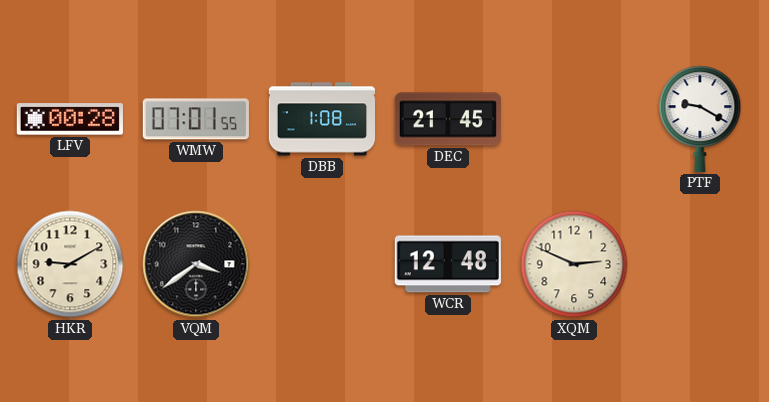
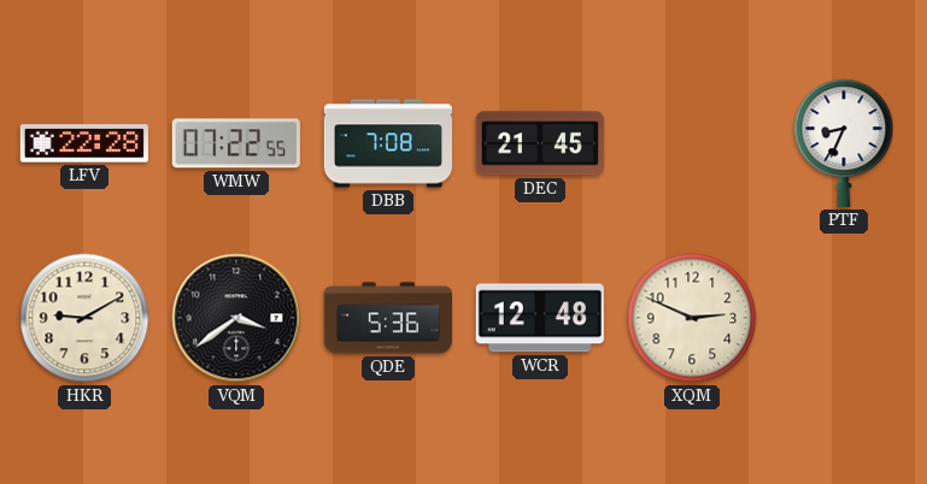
LFV: 00:28 -> 22:28
WMW: 07:01 -> 07:22
DBB: 1:08 -> 7:08
PTF: 9:20 -> 8:34
QDE: none -> 5:36
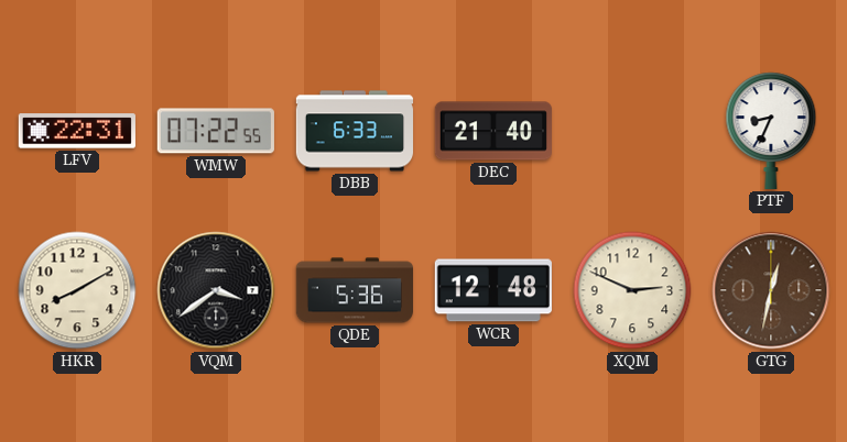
LFV: 22:28 -> 22:31
DBB: 7:08 -> 6:33
DEC: 21:45 -> 21:40
HKR: 9:10 -> 8:10
GTG: none -> 12:32
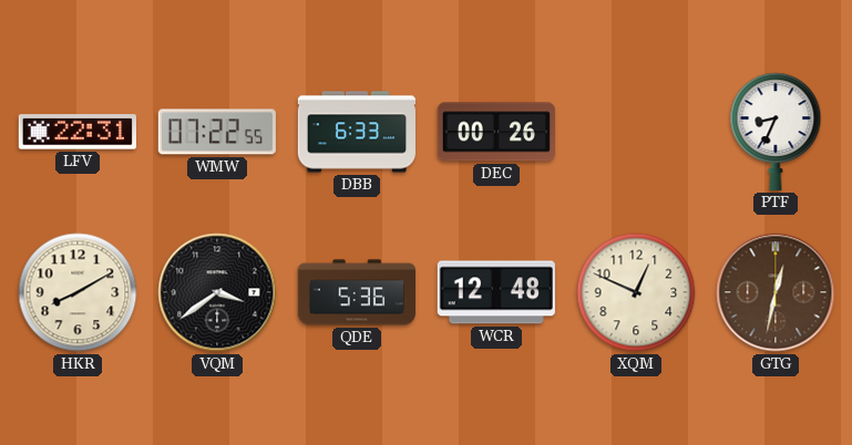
DEC: 21:40 -> 00:26
XQM: 2:49 -> 12:49
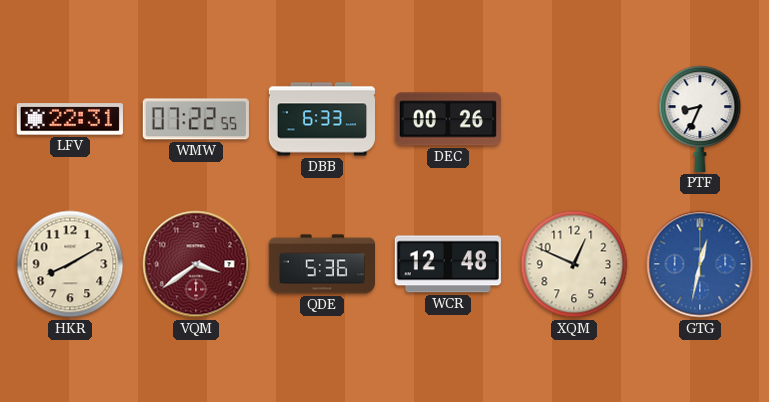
VQM dial: black -> burgundy
GTG dial: brown -> blue
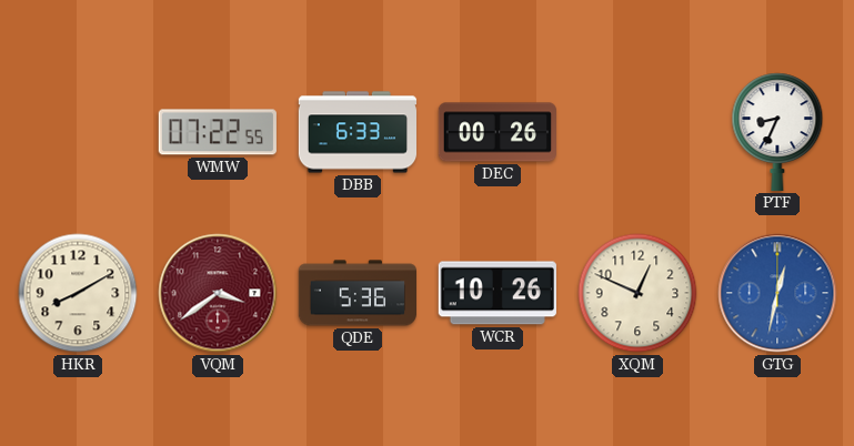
LFV: 22:31 -> none
WCR: 12:48 -> 10:26
